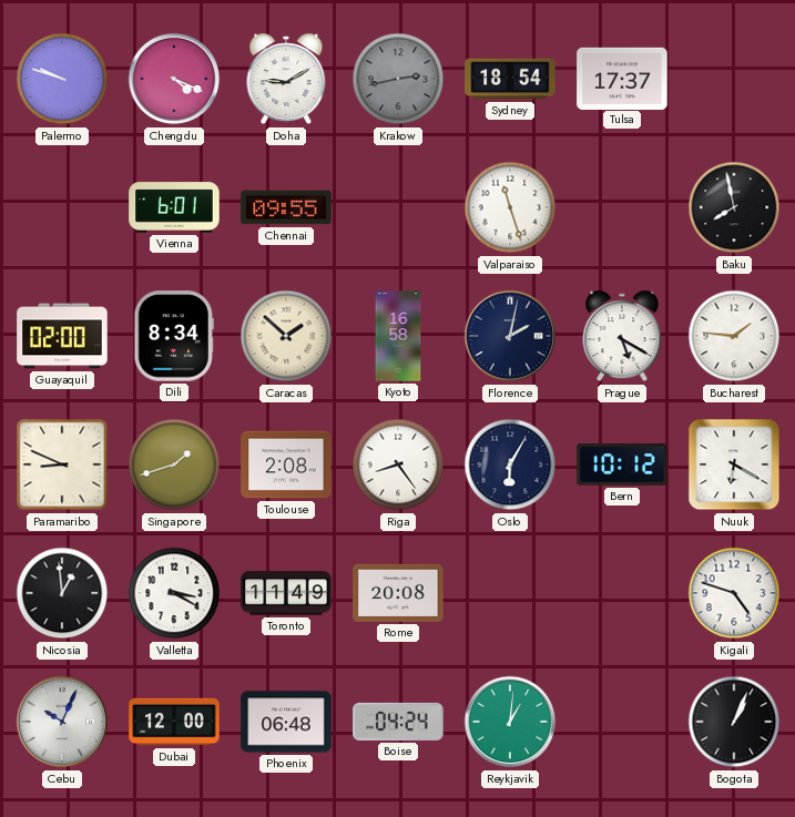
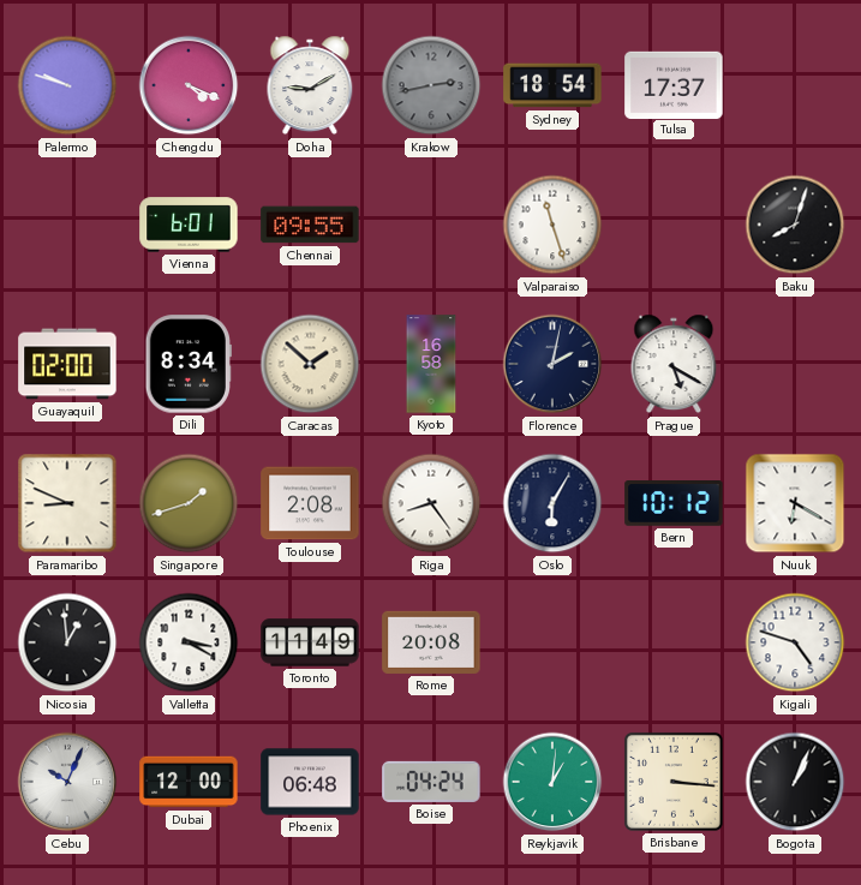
Baku: 7:58 -> 8:03
Bucharest: 1:46 -> none
Brisbane: none -> 3:16
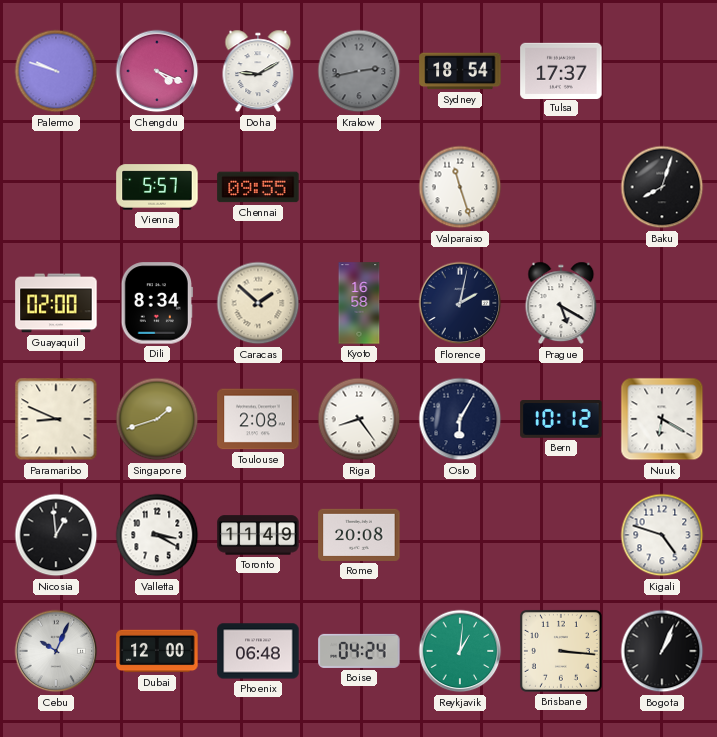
Vienna: 6:01 -> 5:57
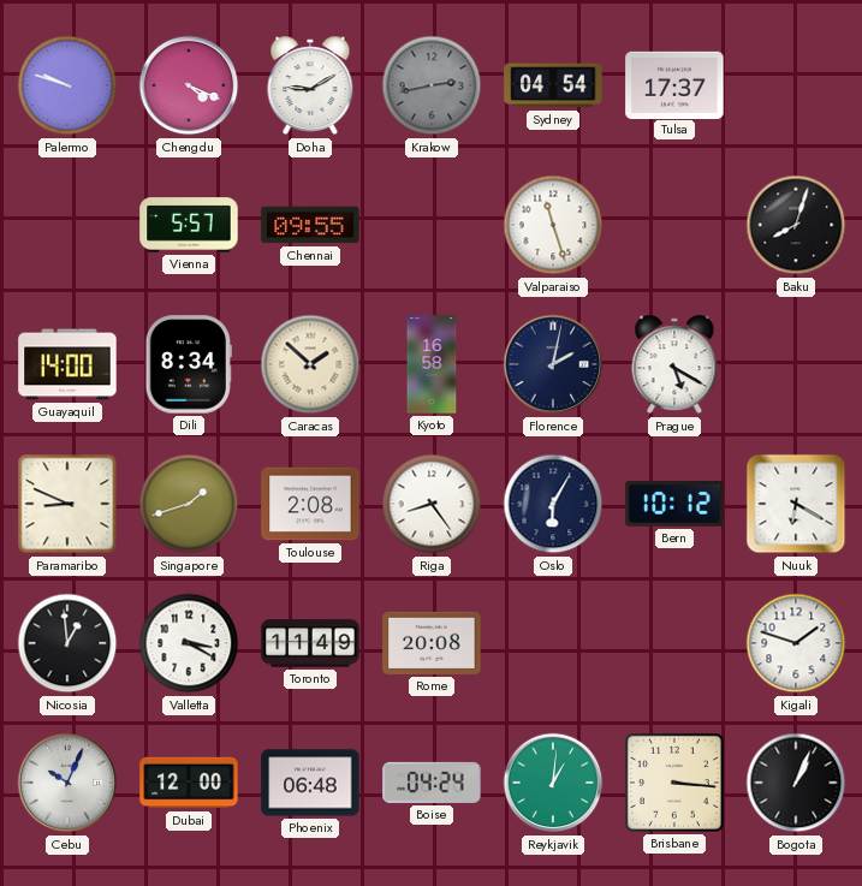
Sydney: 18:54 -> 04:54
Guayaquil: 02:00 -> 14:00
Kigali: 4:48 -> 1:48
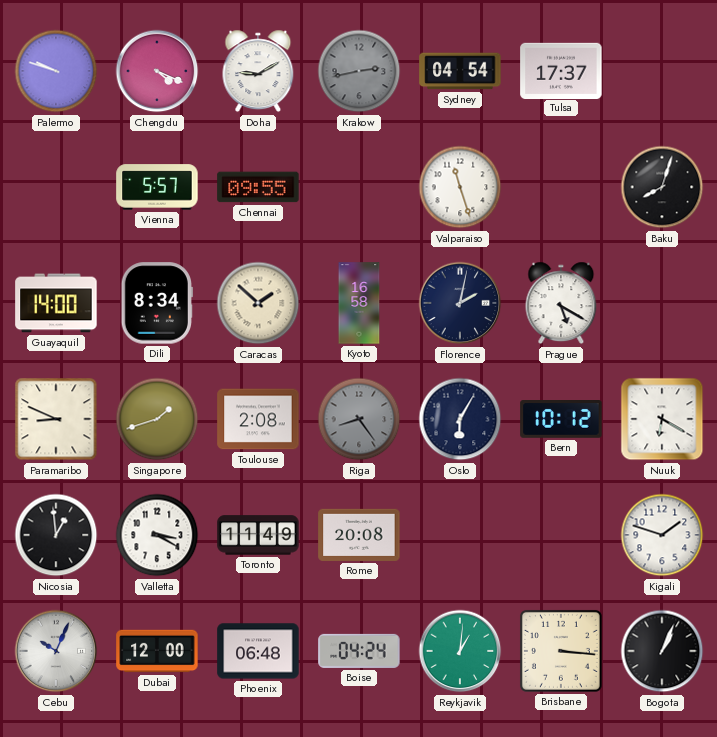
Riga dial: white -> grey
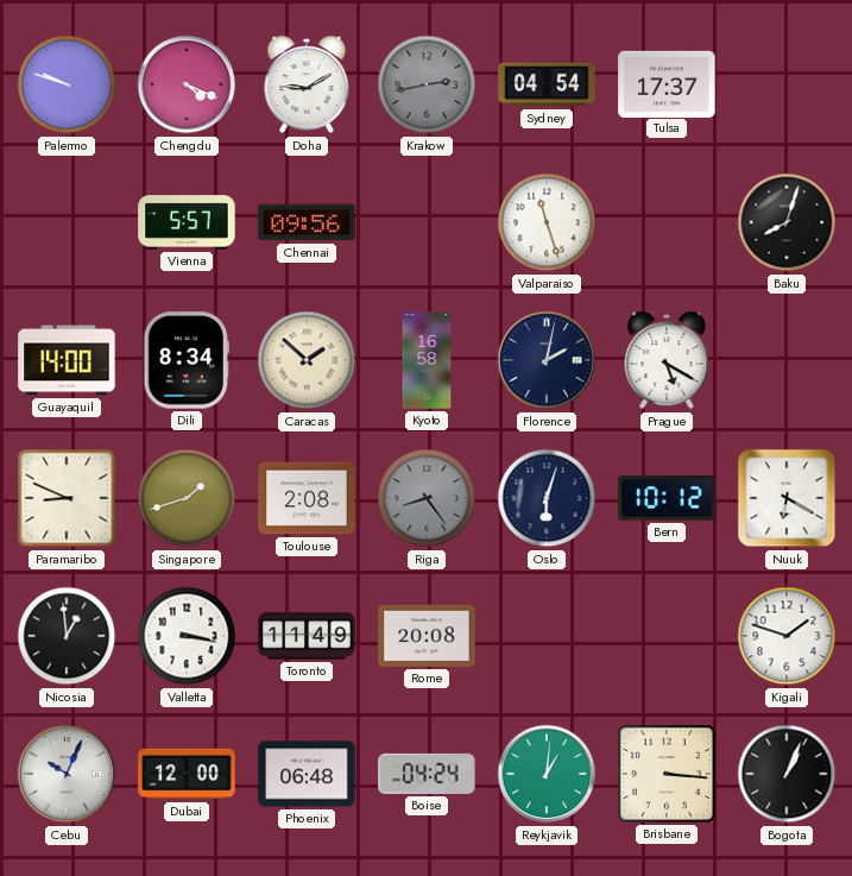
Chennai: 09:55 -> 09:56
Oslo: 6:05 -> 6:03
Valletta: 3:20 -> 3:17
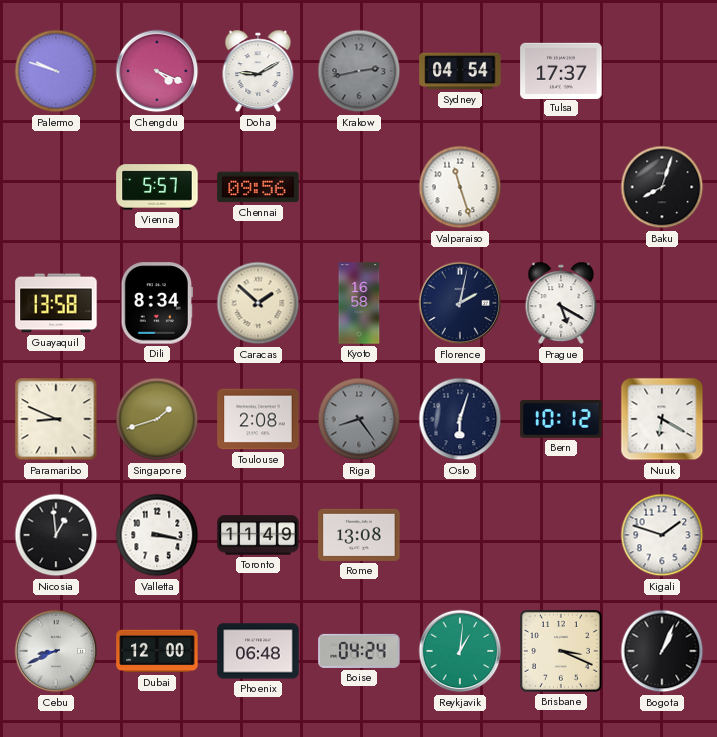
Guayaquil: 14:00 -> 13:58
Rome: 20:08 -> 13:08
Cebu: 10:04 -> 8:41
Brisbane: 3:16 -> 3:19
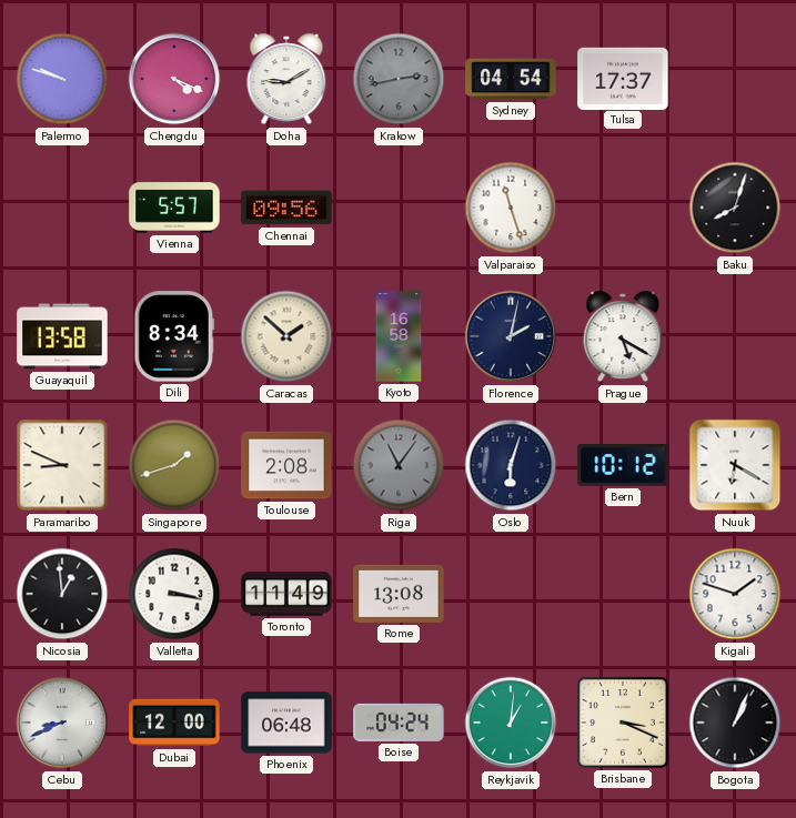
Riga: 8:24 -> 11:06
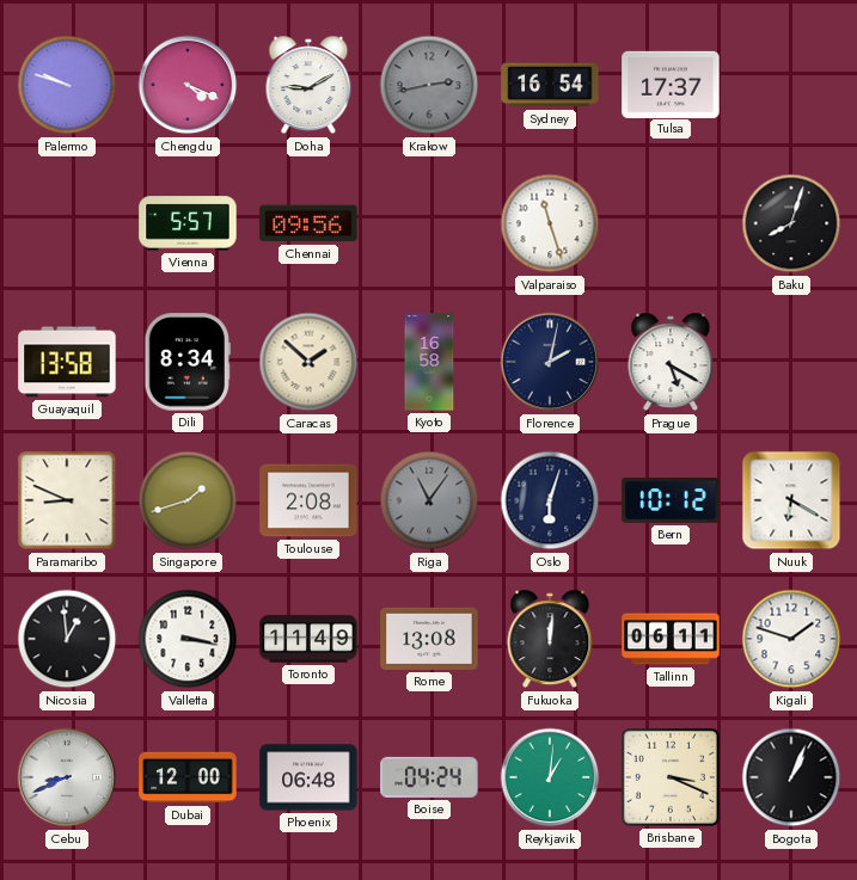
Sydney: 04:54 -> 16:54
Fukuoka: none -> 12:01
Tallinn: none -> 06:11
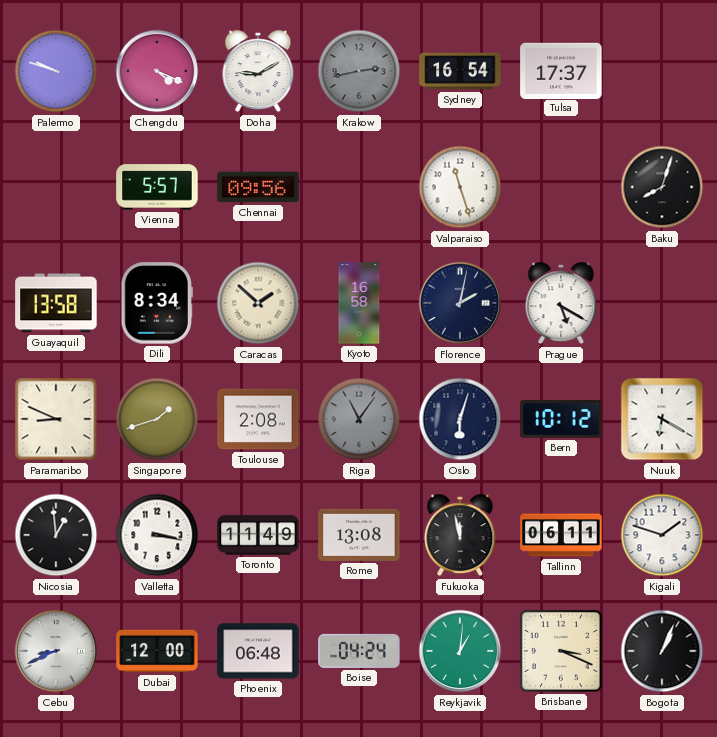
Fukuoka: 12:01 -> 11:58
